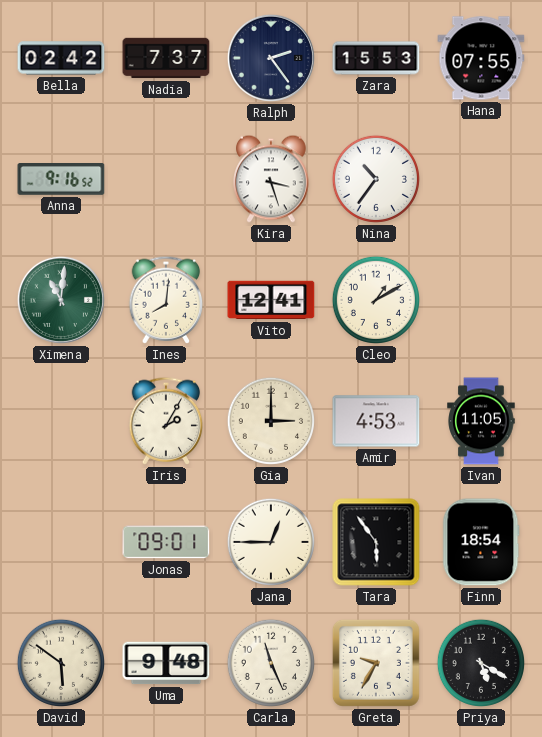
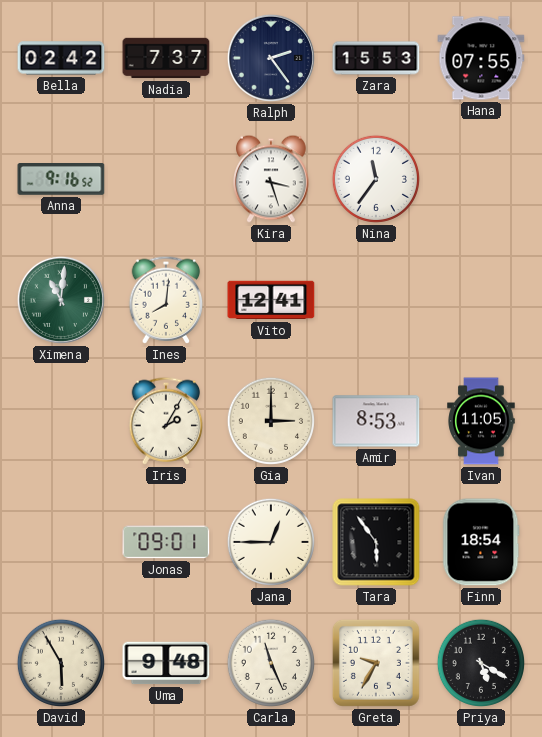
Nina: 10:36 -> 11:36
Cleo: 1:10 -> none
Amir: 4:53 -> 8:53
David: 5:51 -> 5:55
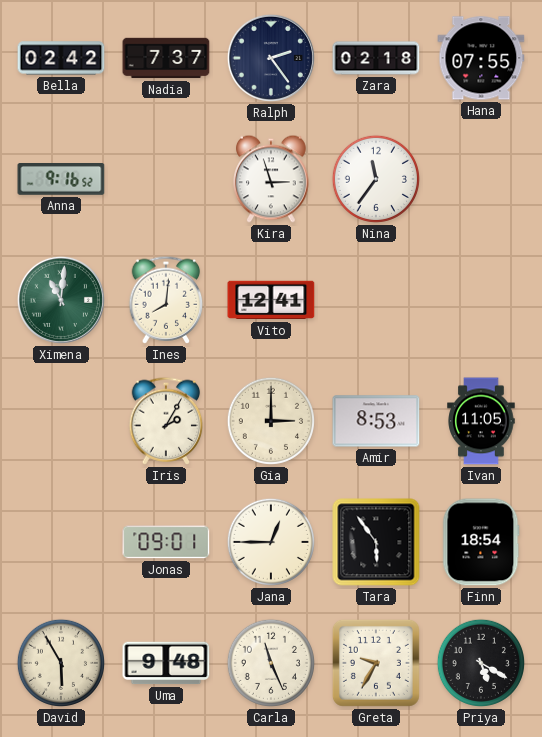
Zara: 15:53 -> 02:18
Kira: 3:27 -> 2:57
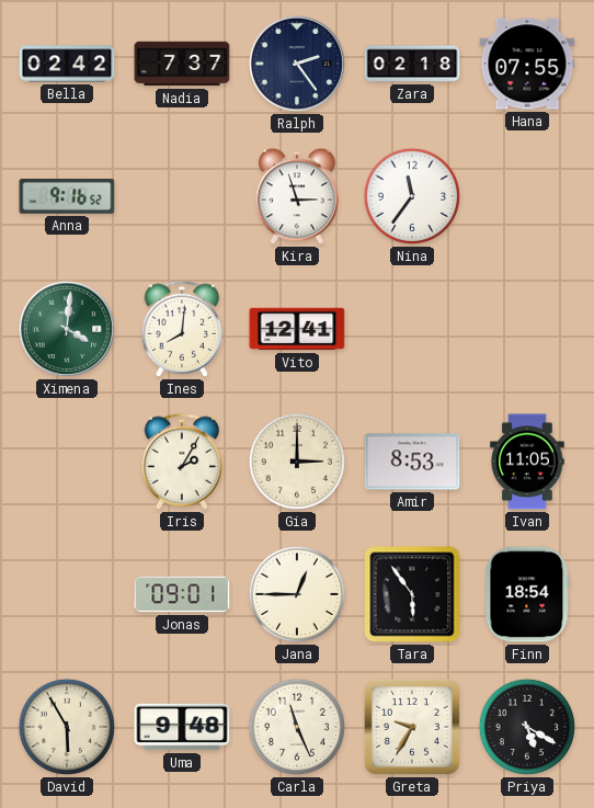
Ximena: 11:01 -> 4:01
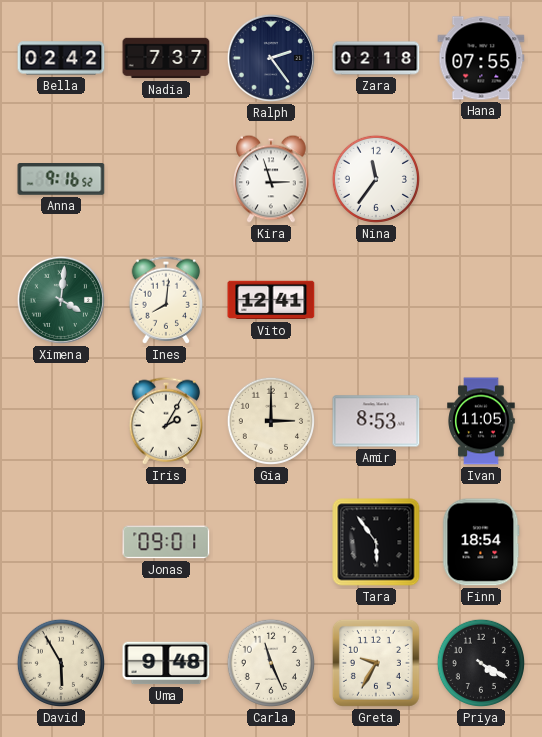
Jana: 12:45 -> none
Priya: 5:20 -> 4:20
